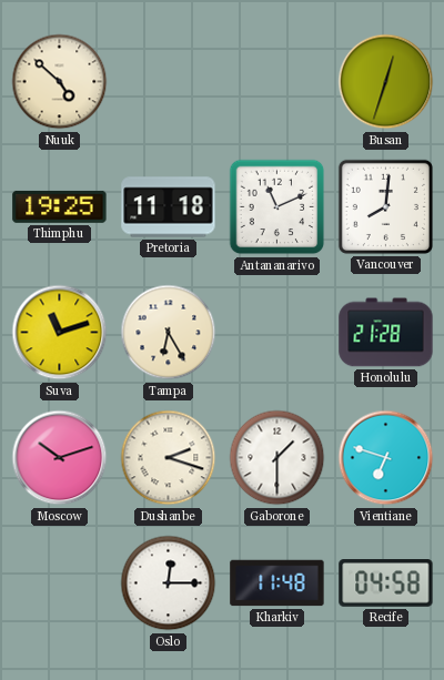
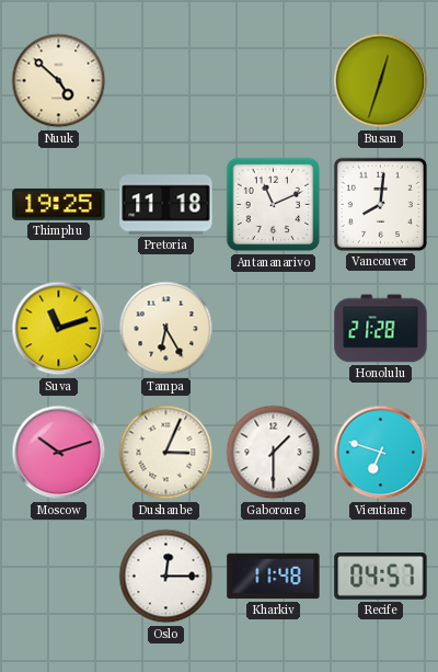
Dushanbe: 2:18 -> 3:04
Recife: 04:58 -> 04:57
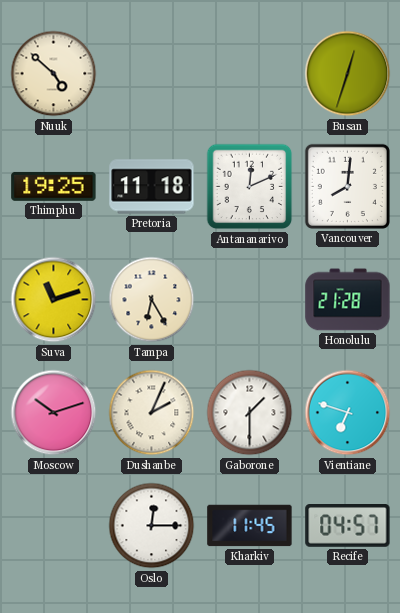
Antananarivo: 11:11 -> 12:11
Dushanbe: 3:04 -> 2:04
Kharkiv: 11:48 -> 11:45
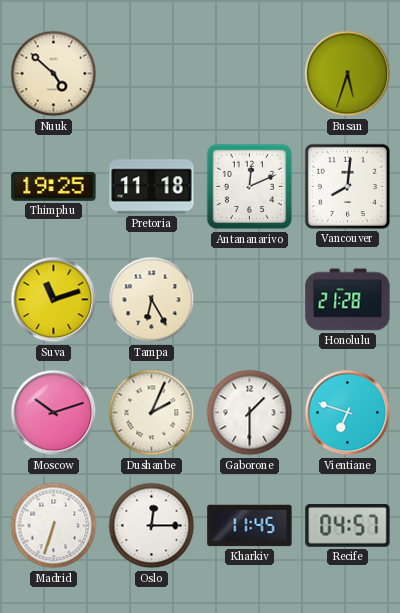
Busan: 12:33 -> 5:33
Madrid: none -> 6:33
